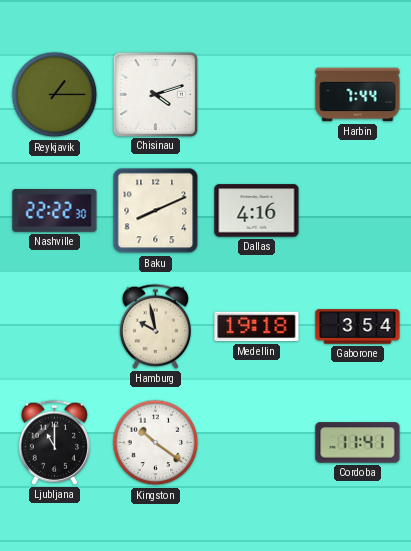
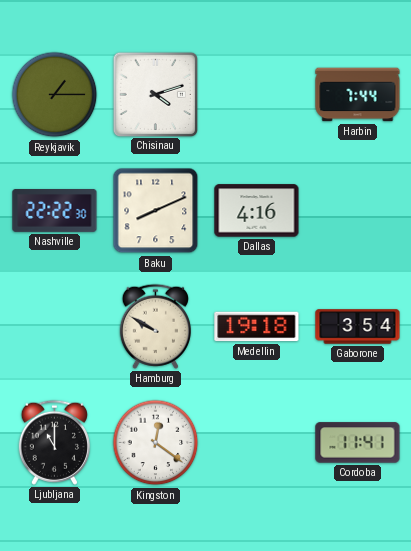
Hamburg: 9:58 -> 9:50
Kingston: 10:21 -> 12:21
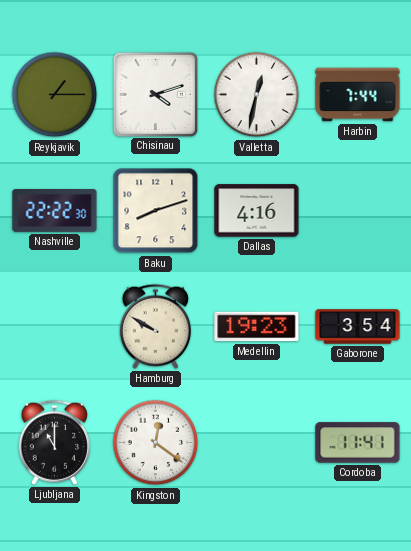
Valletta: none -> 12:32
Baku: 8:11 -> 8:12
Medellin: 19:18 -> 19:23
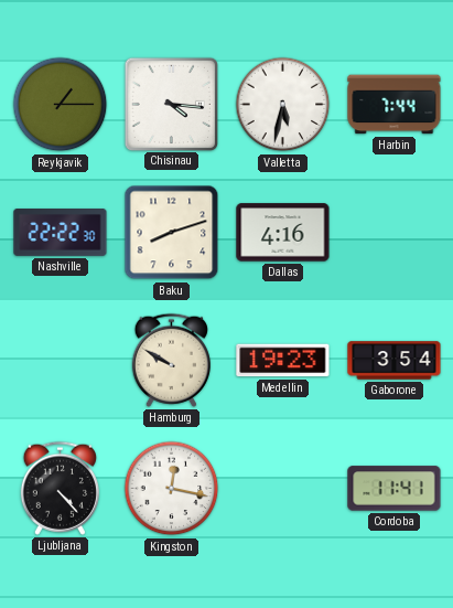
Chisinau: 4:12 -> 4:16
Valletta: 12:32 -> 5:32
Ljubljana: 11:00 -> 4:23
Kingston: 12:21 -> 12:17
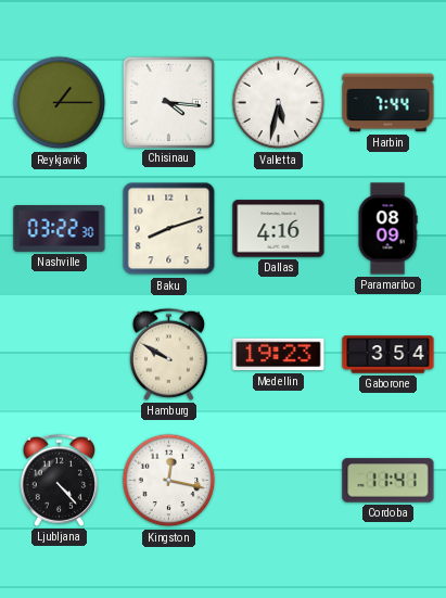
Nashville: 22:22 -> 03:22
Paramaribo: none -> 08:09
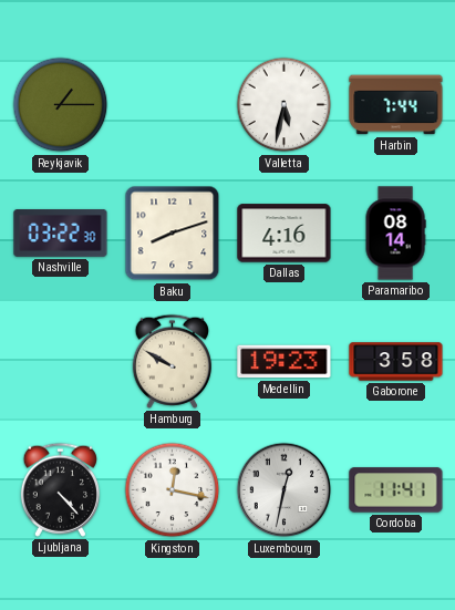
Chisinau: 4:16 -> none
Paramaribo: 08:09 -> 08:14
Gaborone: 3:54 -> 3:58
Luxembourg: none -> 12:32
